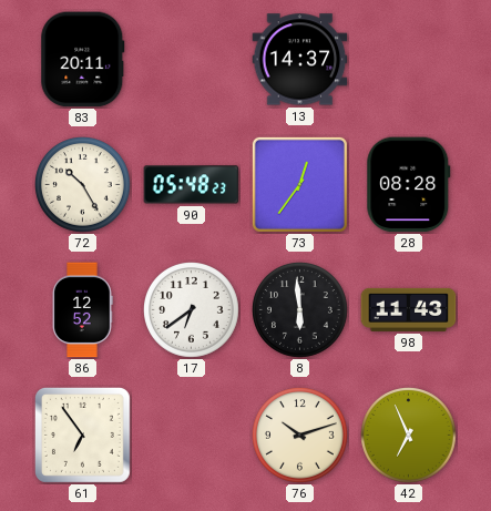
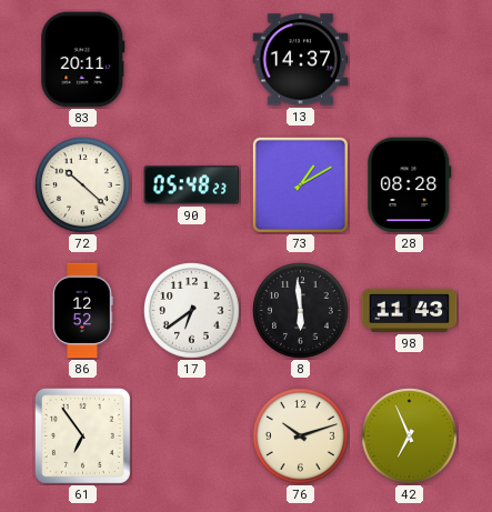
72: 10:25 -> 10:22
73: 12:36 -> 1:10
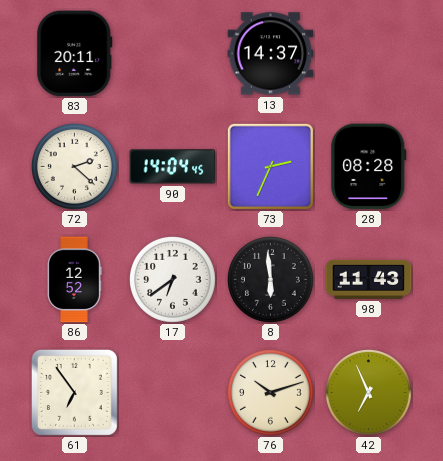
72: 10:22 -> 2:22
90: 05:48 -> 14:04
73: 1:10 -> 2:34
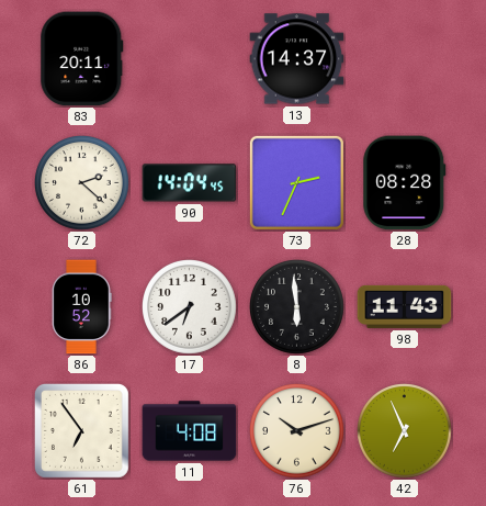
86: 12:52 -> 10:52
11: none -> 4:08
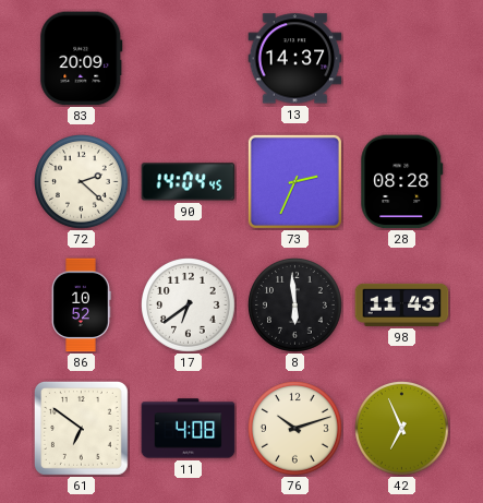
83: 20:11 -> 20:09
61: 6:54 -> 6:51
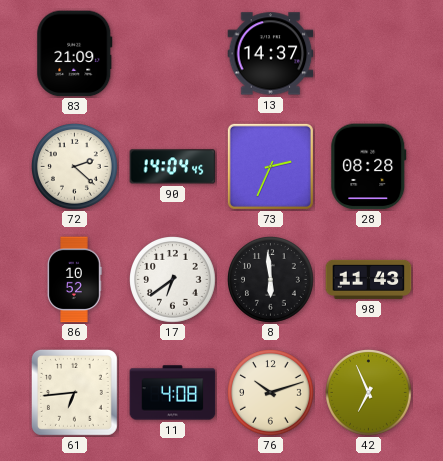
83: 20:09 -> 21:09
61: 6:51 -> 6:44
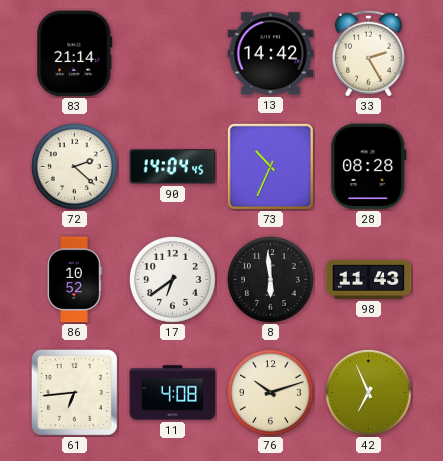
83: 21:09 -> 21:14
13: 14:37 -> 14:42
33: none -> 2:25
73: 2:34 -> 10:34
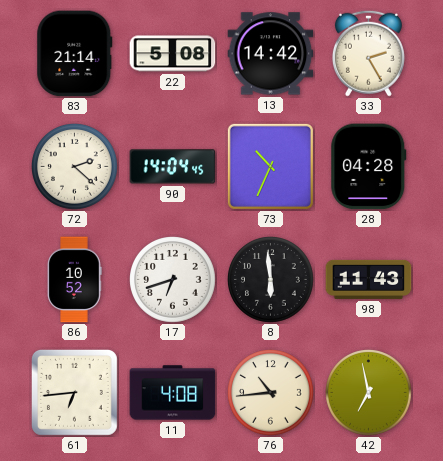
22: none -> 5:08
28: 08:28 -> 04:28
17: 6:39 -> 6:42
76: 10:12 -> 10:44
42: 6:56 -> 6:58
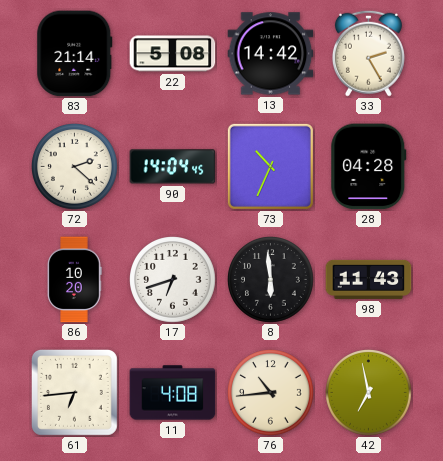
86: 10:52 -> 10:20
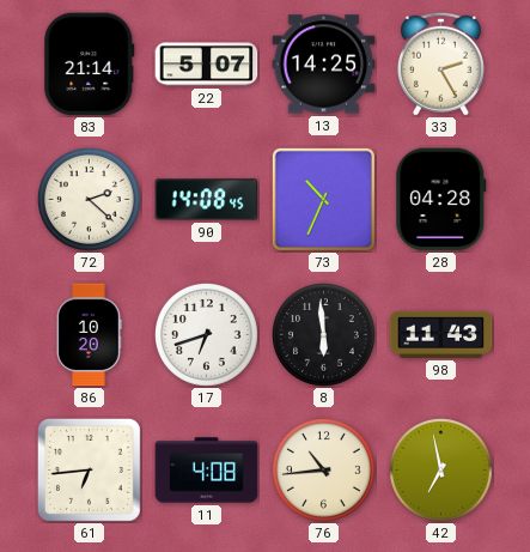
22: 5:08 -> 5:07
13: 14:42 -> 14:25
90: 14:04 -> 14:08
